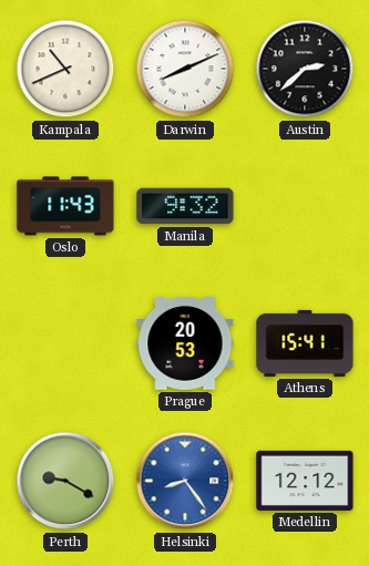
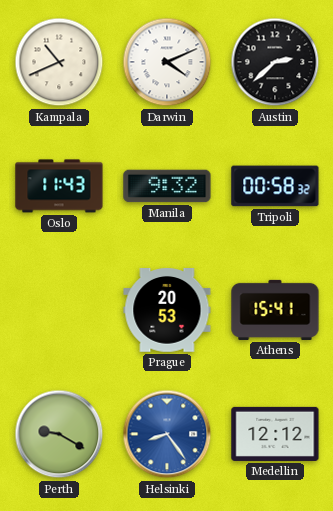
Darwin: 8:11 -> 4:11
Tripoli: none -> 00:58
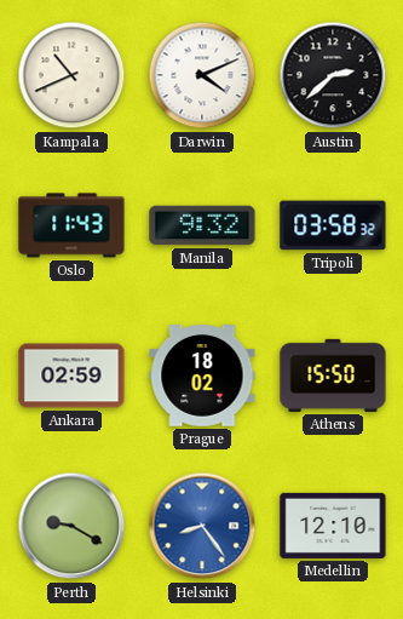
Tripoli: 00:58 -> 03:58
Ankara: none -> 02:59
Prague: 20:53 -> 18:02
Athens: 15:41 -> 15:50
Medellin: 12:12 -> 12:10
